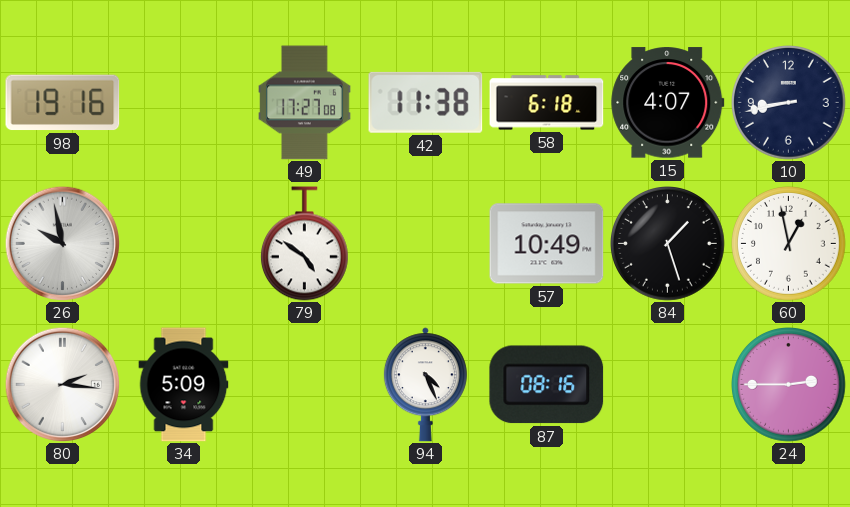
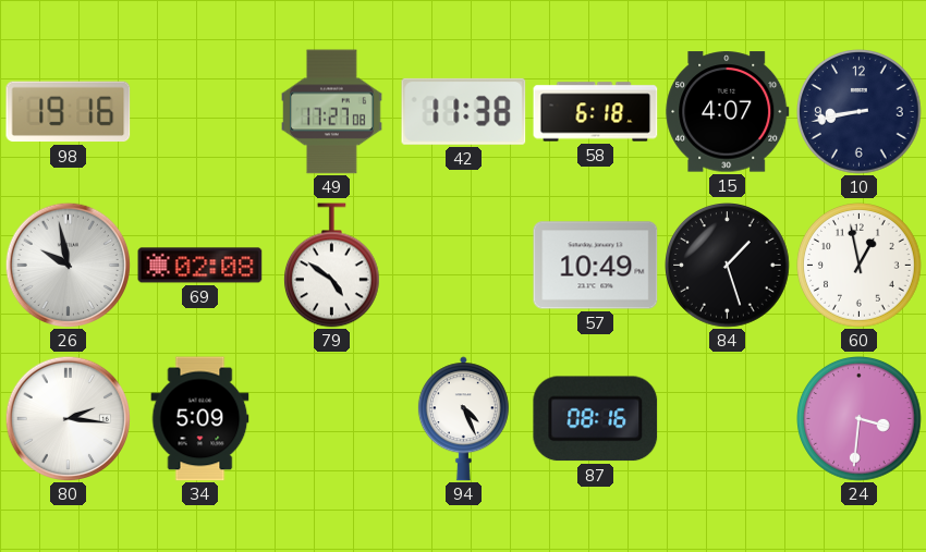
69: none -> 02:08
24: 2:45 -> 3:31
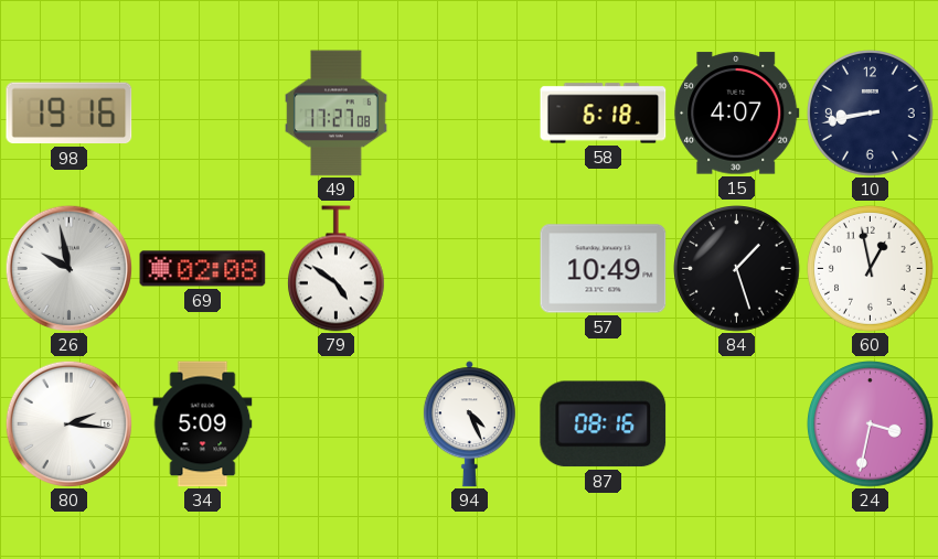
42: 11:38 -> none
24: 3:31 -> 3:32
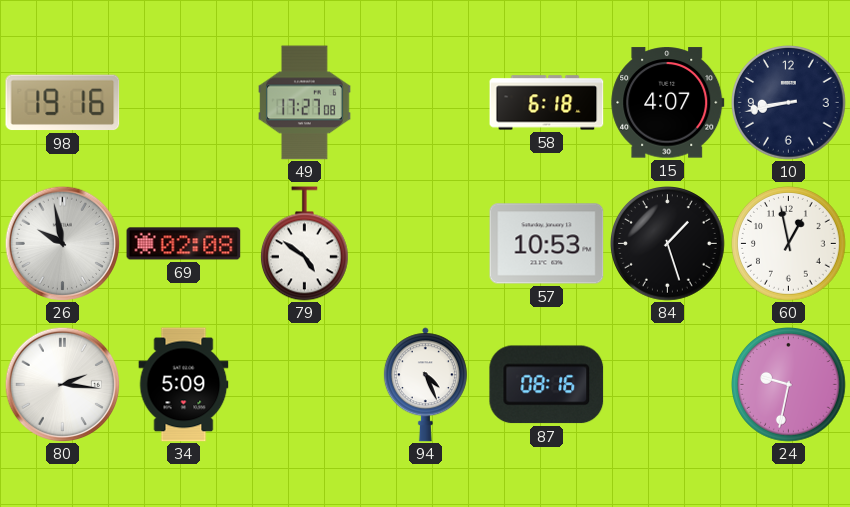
57: 10:49 -> 10:53
24: 3:32 -> 9:32
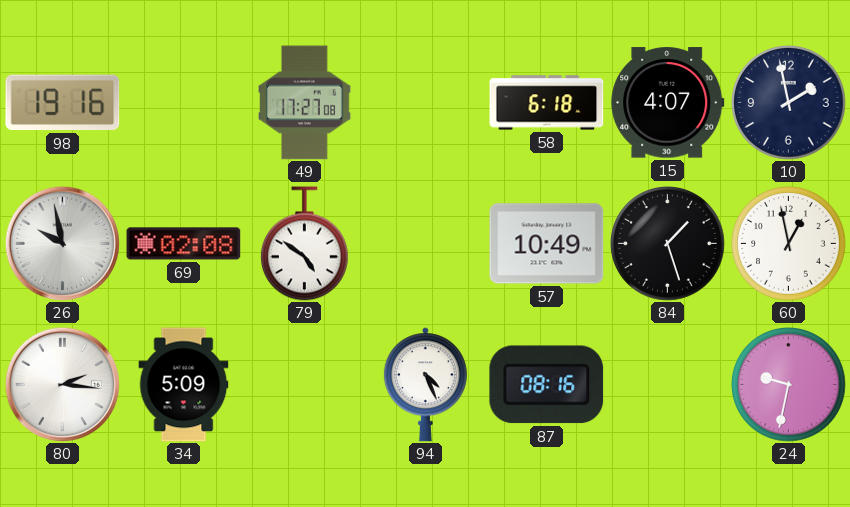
10: 8:43 -> 1:58
57: 10:53 -> 10:49
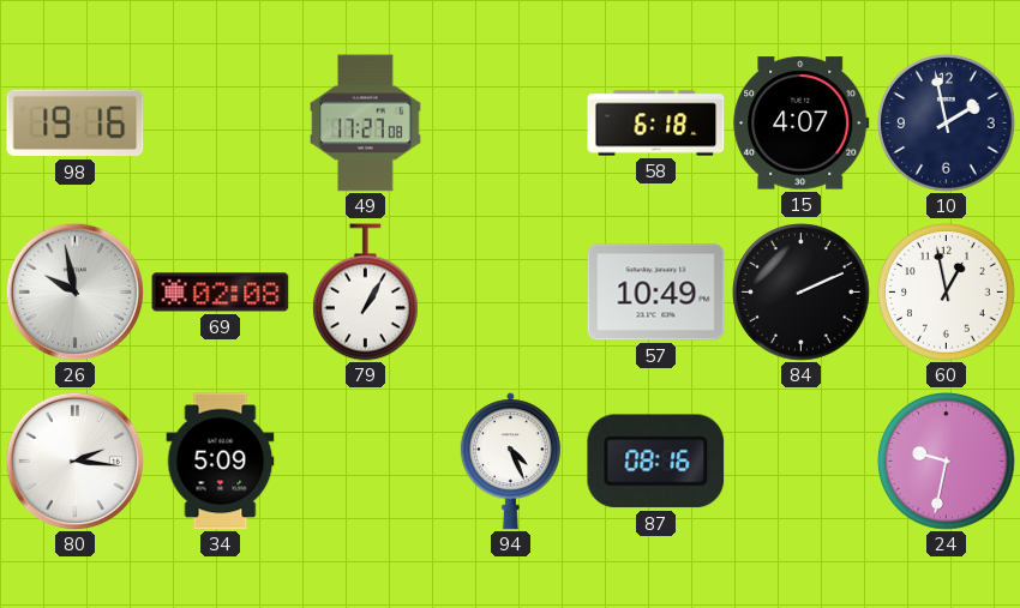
79: 4:51 -> 1:05
84: 1:27 -> 2:11
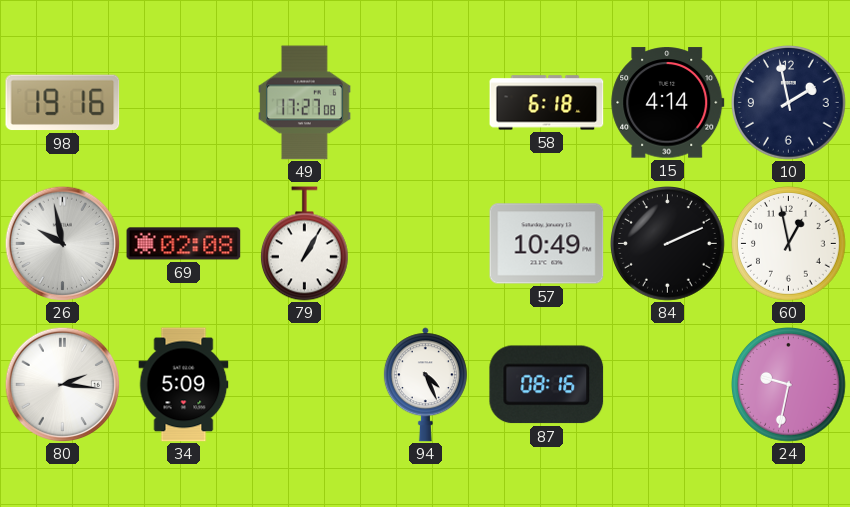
15: 4:07 -> 4:14
